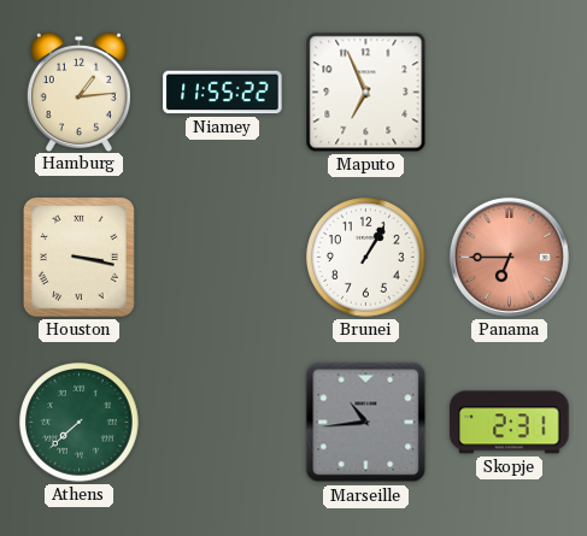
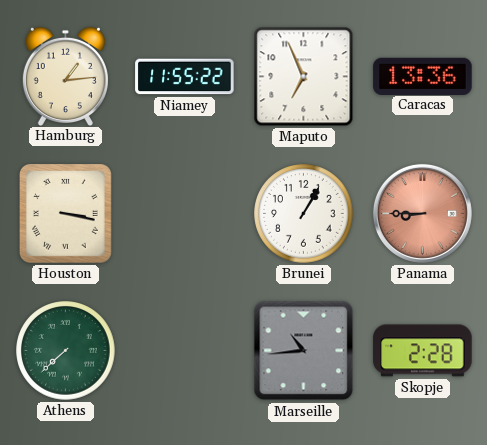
Caracas: none -> 13:36
Panama: 6:45 -> 8:45
Skopje: 2:31 -> 2:28
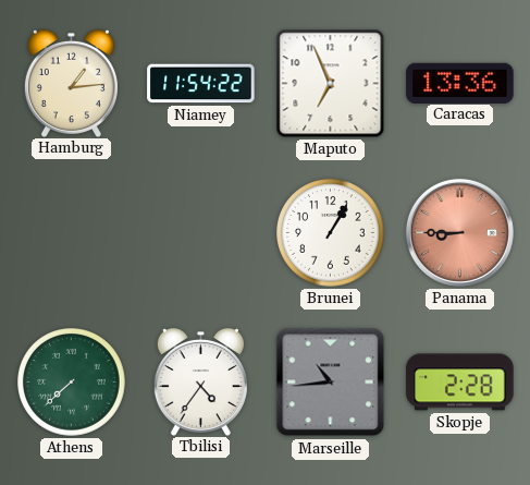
Niamey: 11:55 -> 11:54
Houston: 3:17 -> none
Tbilisi: none -> 4:36
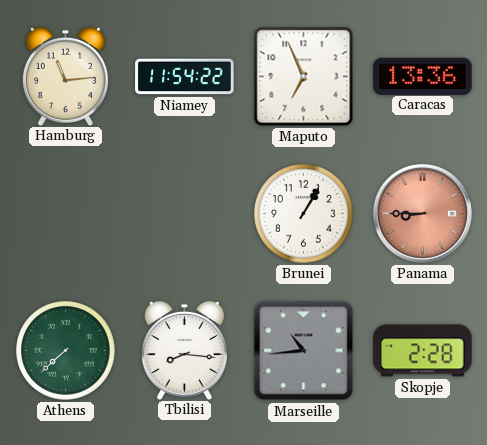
Hamburg: 1:14 -> 11:14
Tbilisi: 4:36 -> 8:16
